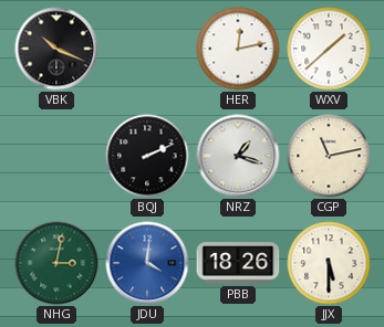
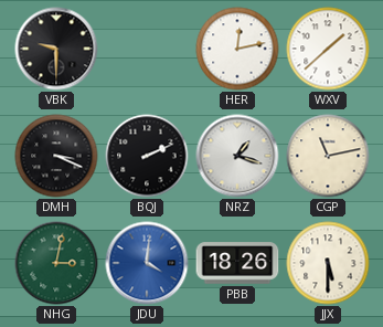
VBK: 10:19 -> 9:30
DMH: none -> 3:19
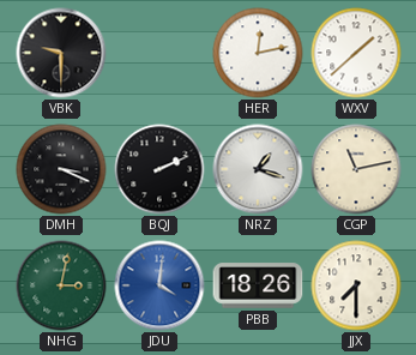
JJX: 5:30 -> 7:30
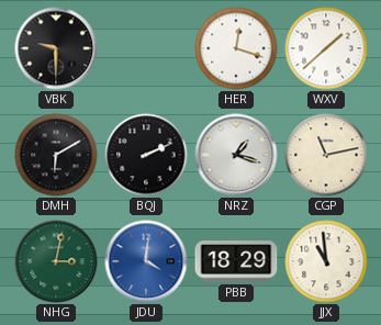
HER: 12:13 -> 12:18
DMH: 3:19 -> 6:10
PBB: 18:26 -> 18:29
JJX: 7:30 -> 10:59
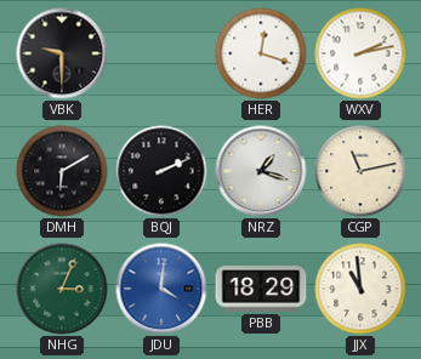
WXV: 1:38 -> 2:13
NHG: 3:02 -> 3:04
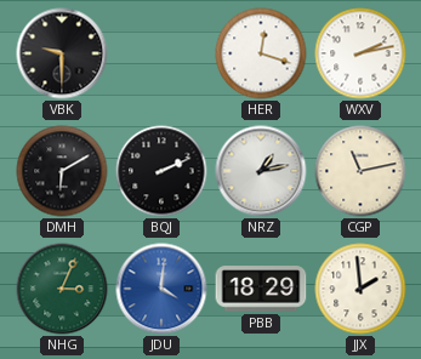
NRZ: 1:18 -> 1:13
JJX: 10:59 -> 1:59
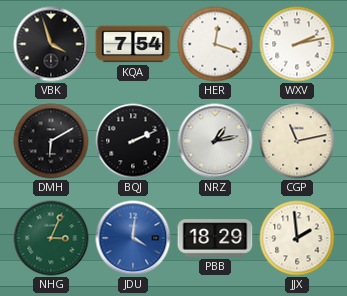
VBK: 9:30 -> 3:57
KQA: none -> 7:54
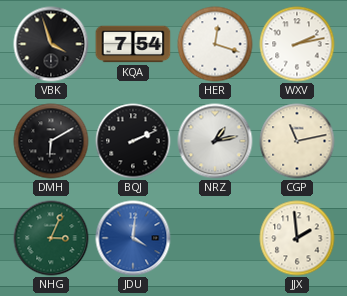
PBB: 18:29 -> none
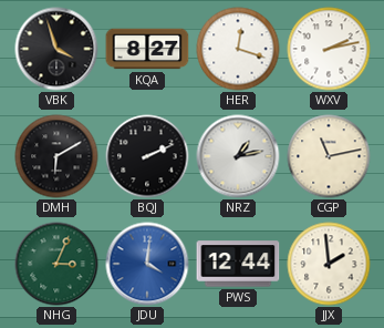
KQA: 7:54 -> 8:27
PWS: none -> 12:44
